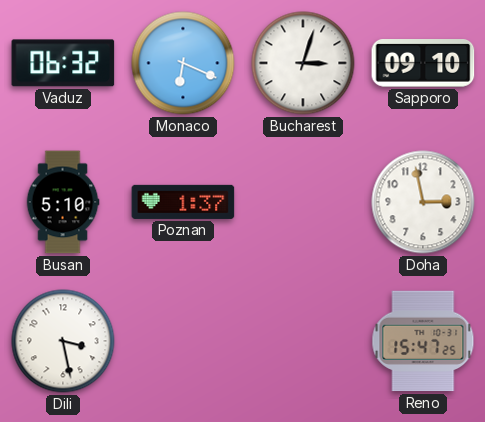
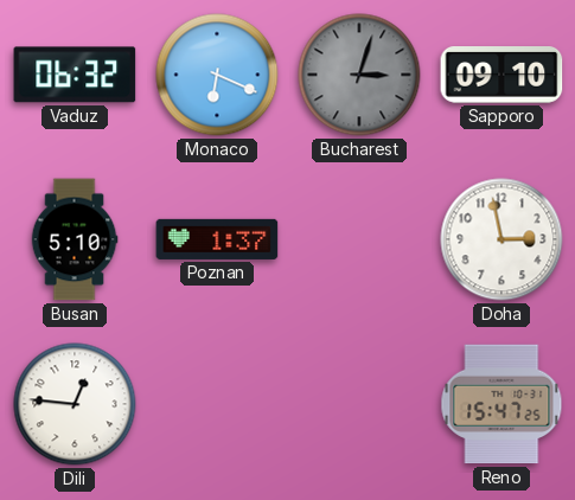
Bucharest dial: white -> grey
Dili: 3:28 -> 12:46
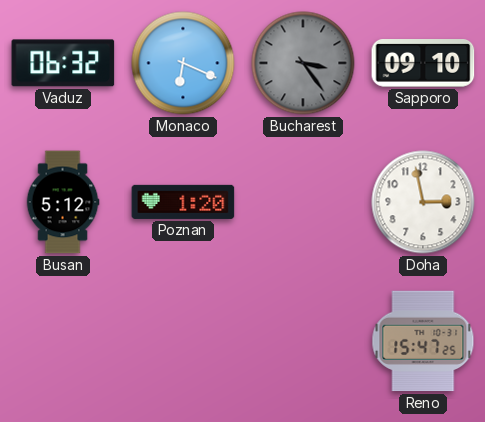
Bucharest: 3:03 -> 3:24
Busan: 5:10 -> 5:12
Poznan: 1:37 -> 1:20
Dili: 12:46 -> none
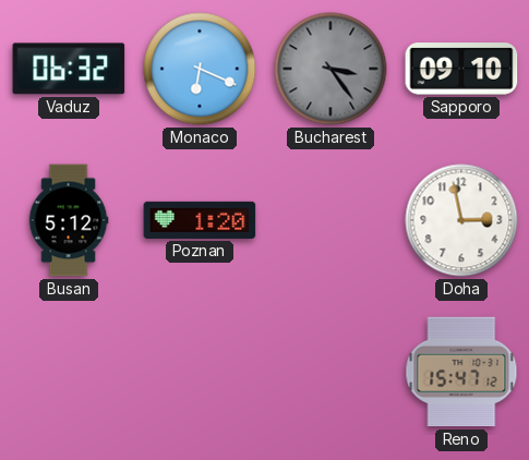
Reno: 15:47:25 -> 15:47:12
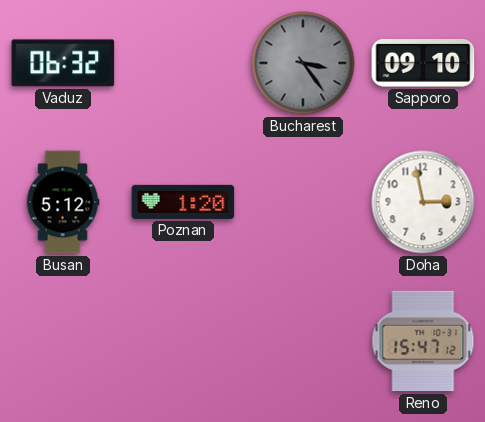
Monaco: 6:19 -> none
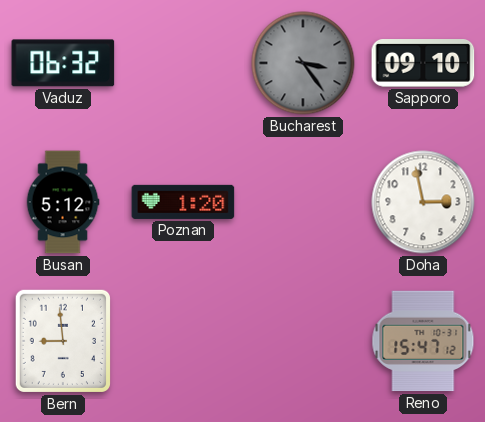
Bern: none -> 8:59
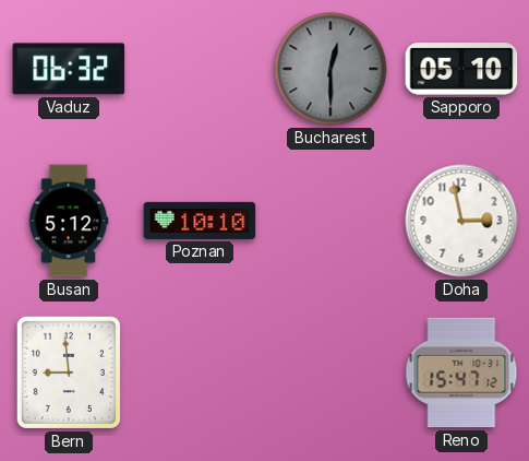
Bucharest: 3:24 -> 12:30
Sapporo: 09:10 -> 05:10
Poznan: 1:20 -> 10:10
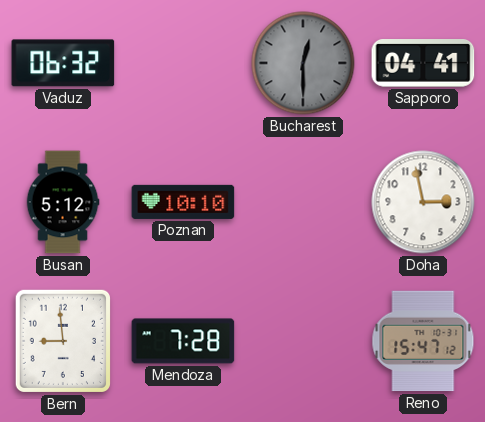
Sapporo: 05:10 -> 04:41
Mendoza: none -> 7:28
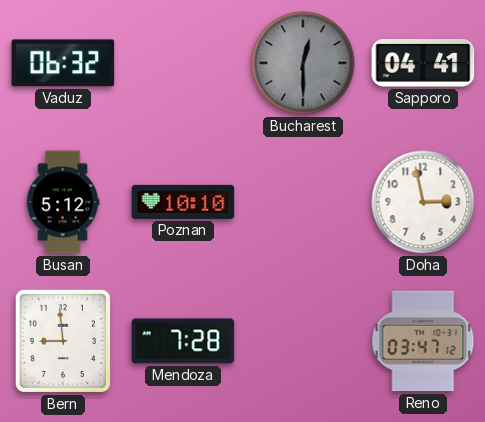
Reno: 15:47 -> 03:47
